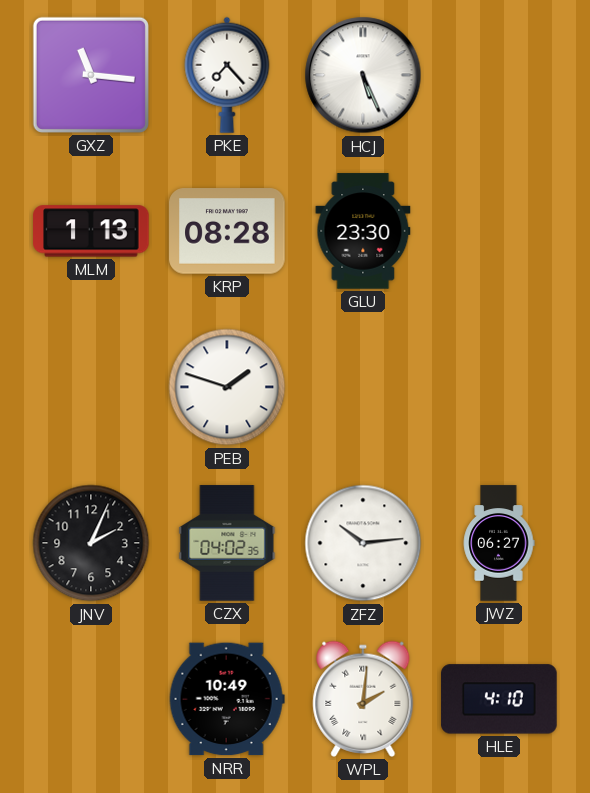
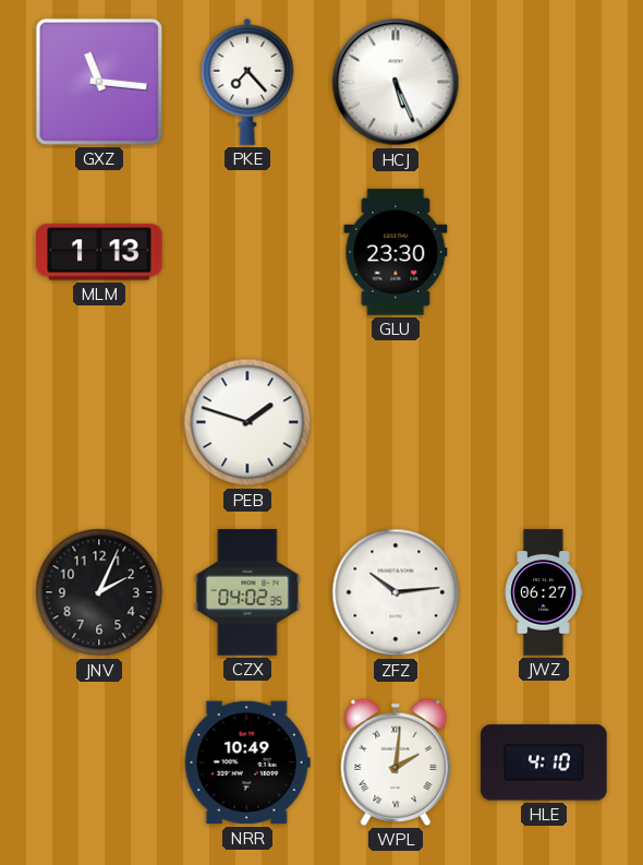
KRP: 08:28 -> none
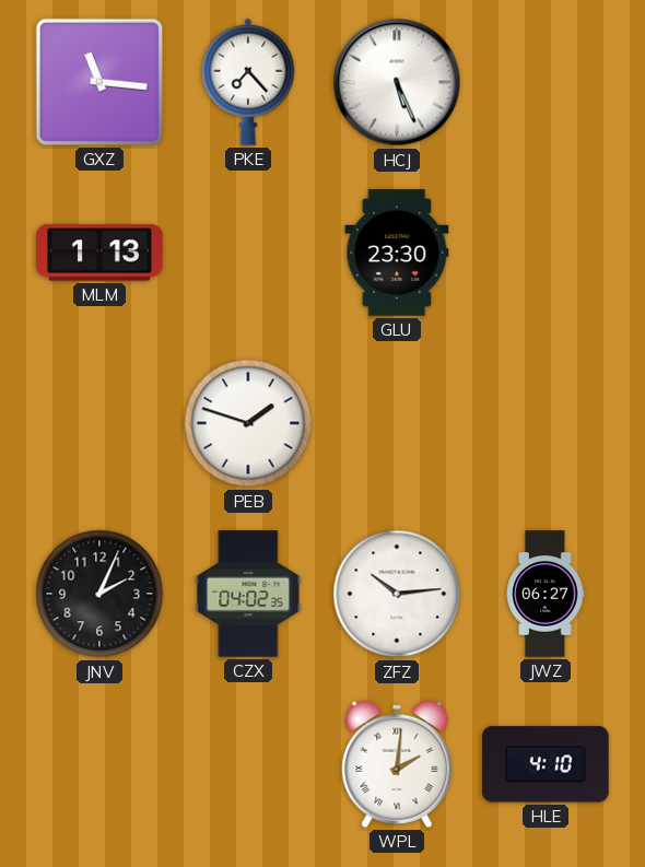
NRR: 10:49 -> none
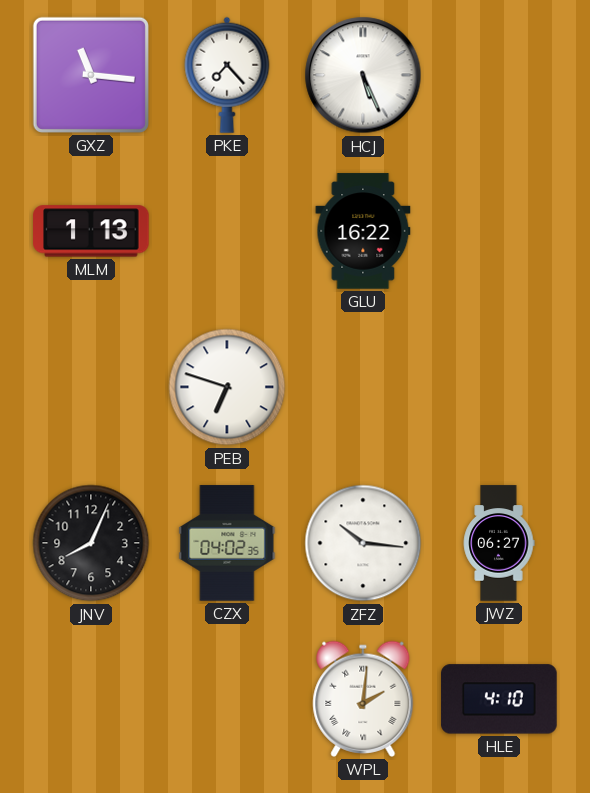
GLU: 23:30 -> 16:22
PEB: 1:48 -> 6:48
JNV: 2:04 -> 8:04
ZFZ: 10:14 -> 10:16
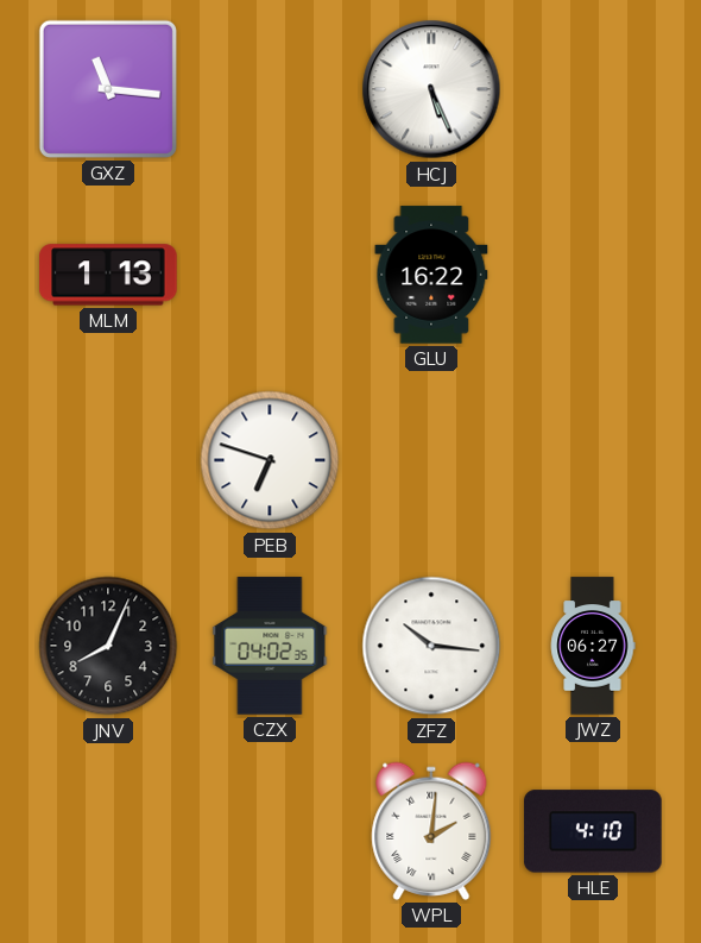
PKE: 7:23 -> none
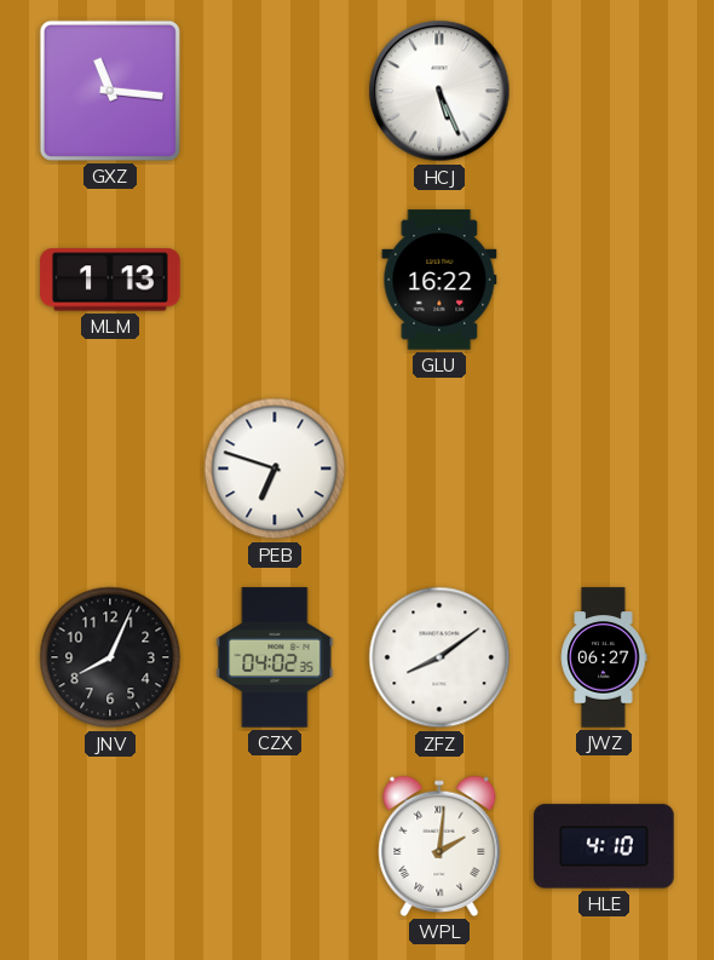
ZFZ: 10:16 -> 8:09
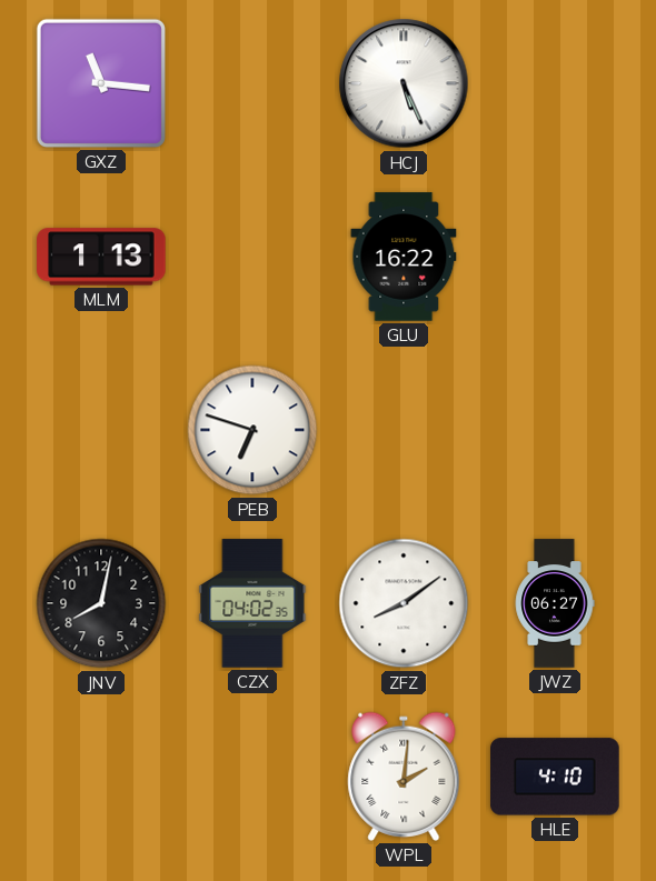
JNV: 8:04 -> 8:02
